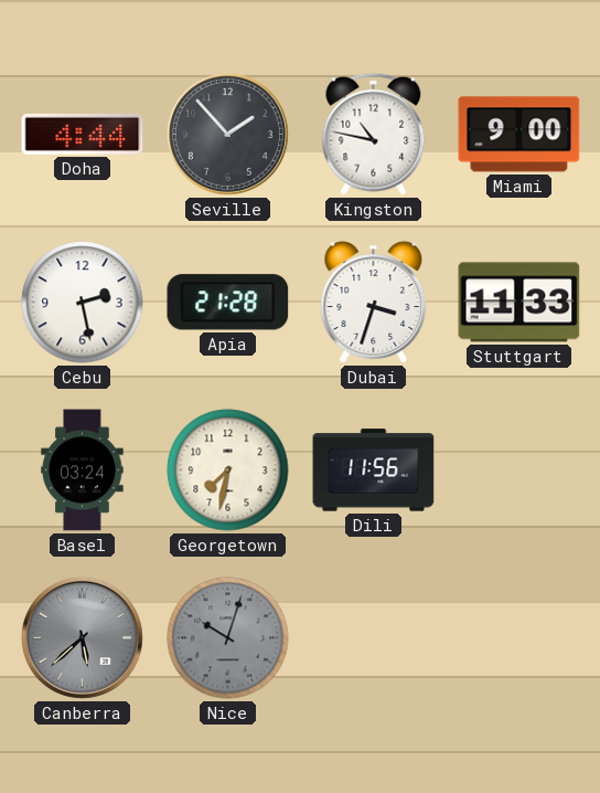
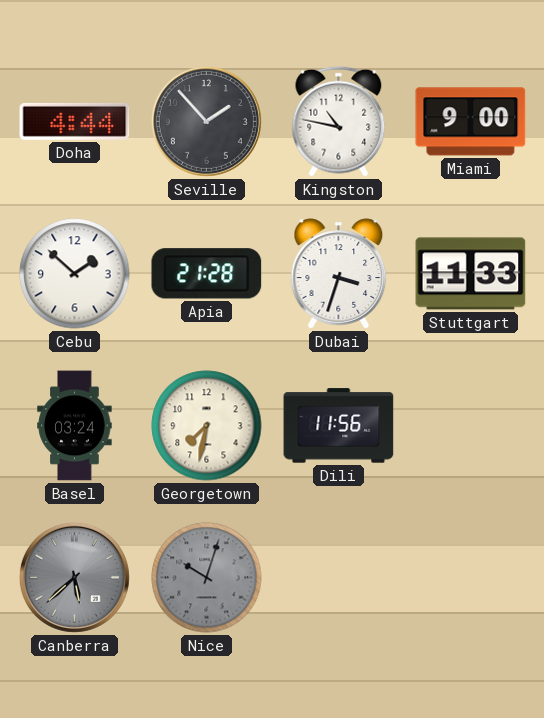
Cebu: 2:28 -> 1:52
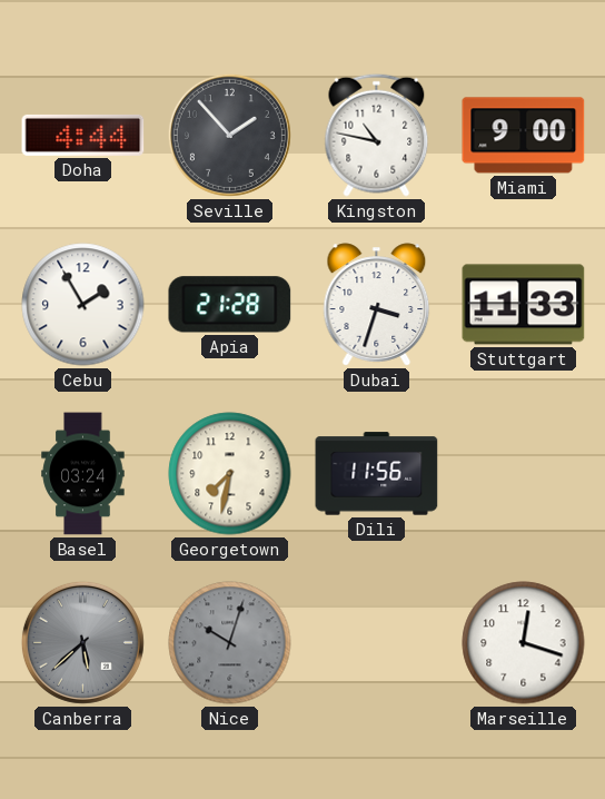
Cebu: 1:52 -> 1:55
Marseille: none -> 12:18
